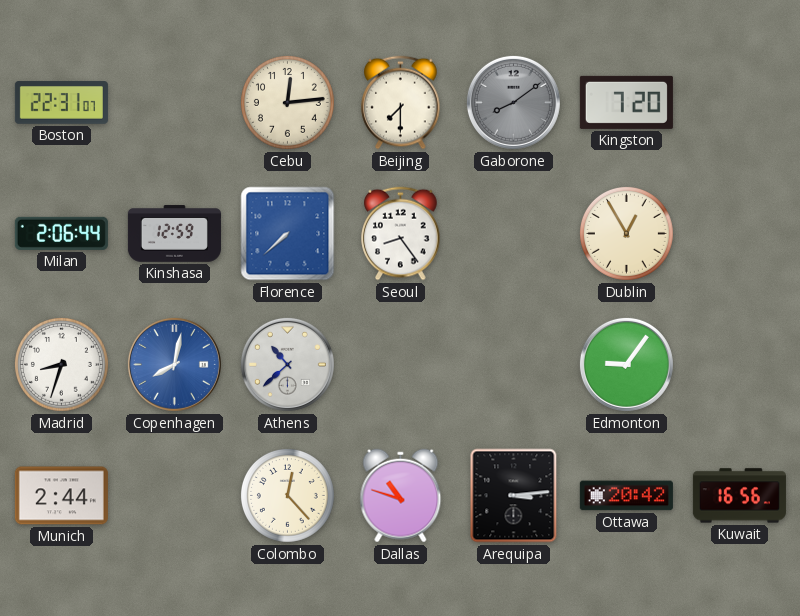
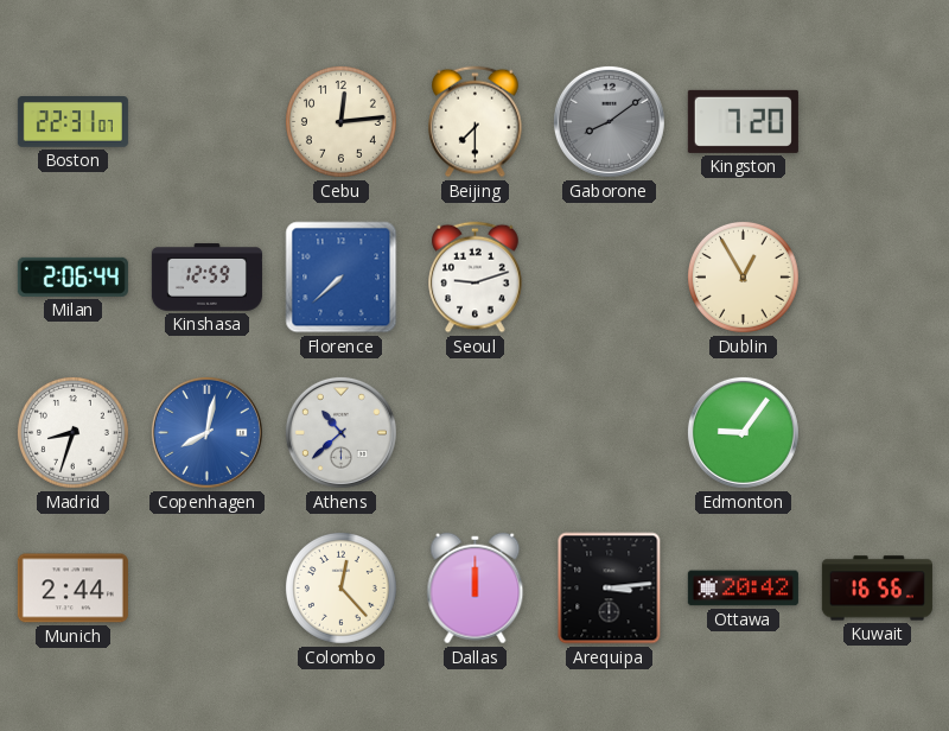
Seoul: 8:24 -> 9:12
Dallas: 10:48 -> 12:00
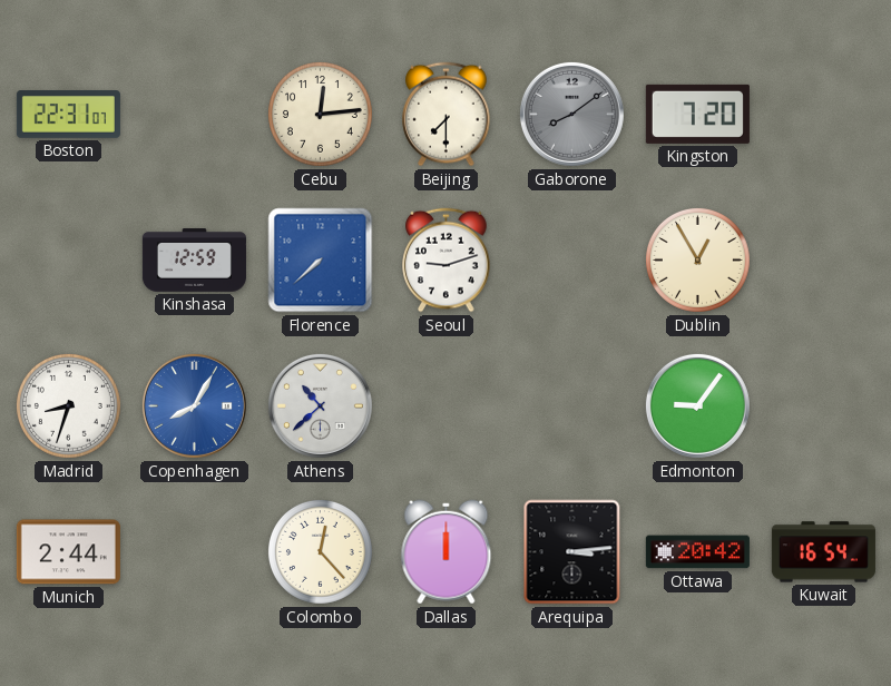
Milan: 2:06 -> none
Copenhagen: 8:02 -> 8:05
Kuwait: 16:56 -> 16:54
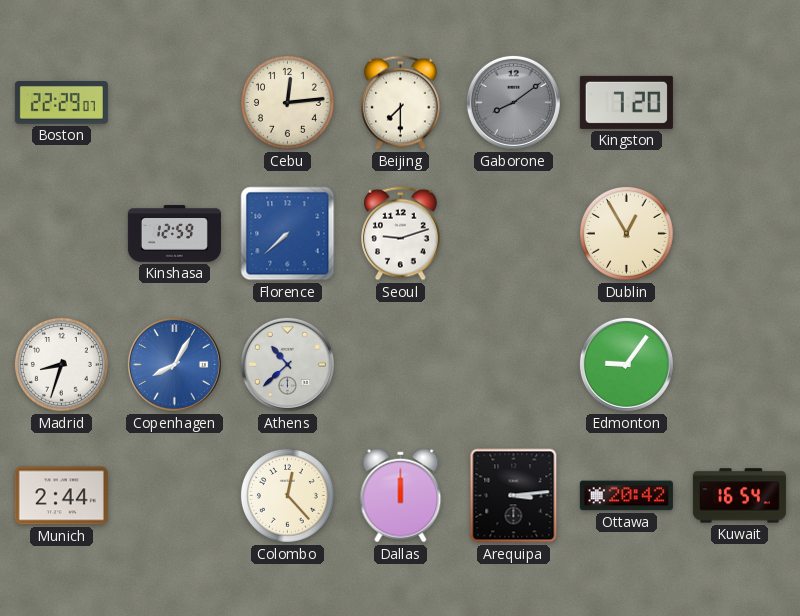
Boston: 22:31 -> 22:29
